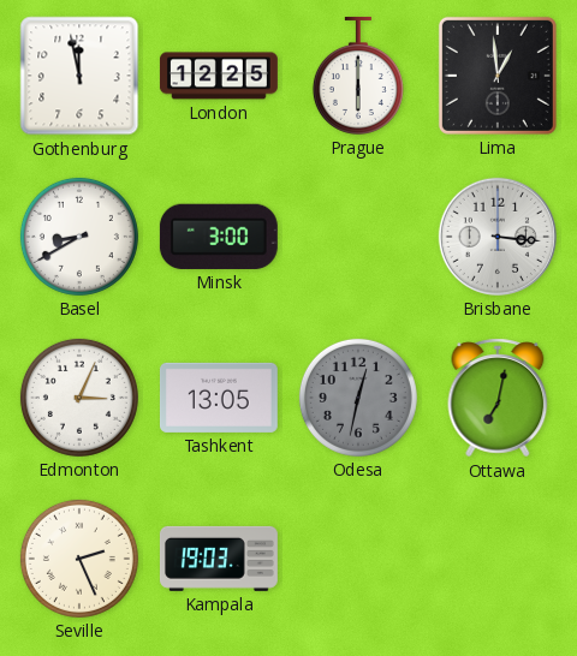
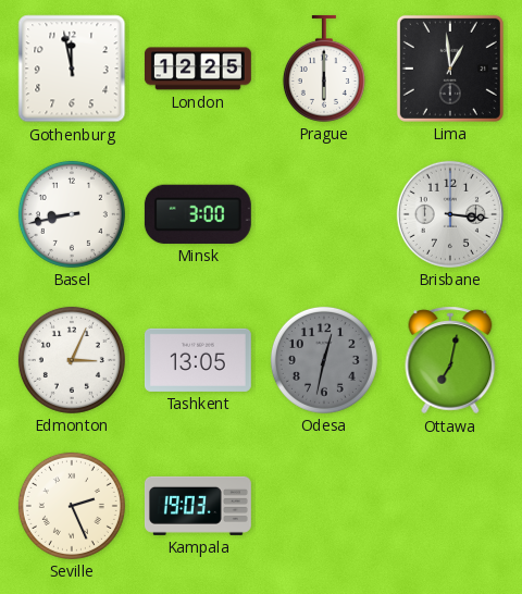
Basel: 8:40 -> 8:43
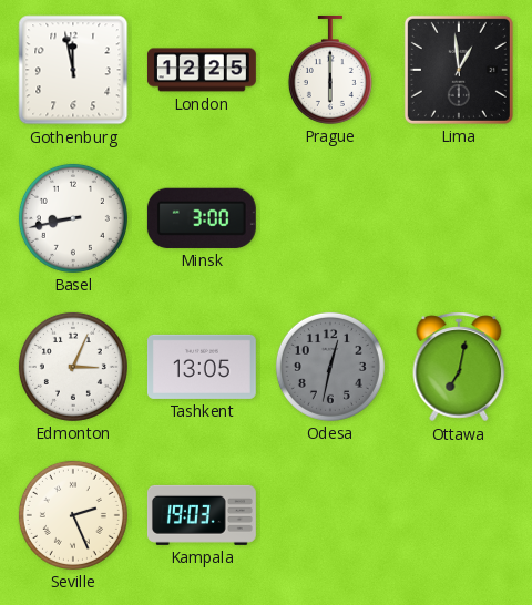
Brisbane: 3:16 -> none
